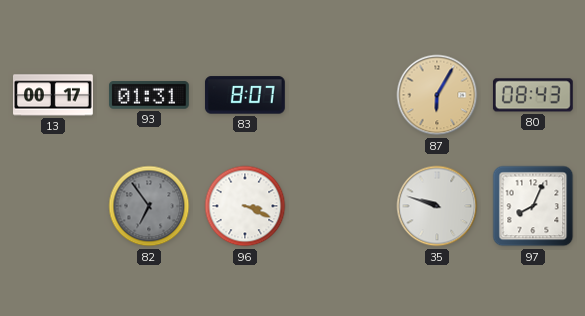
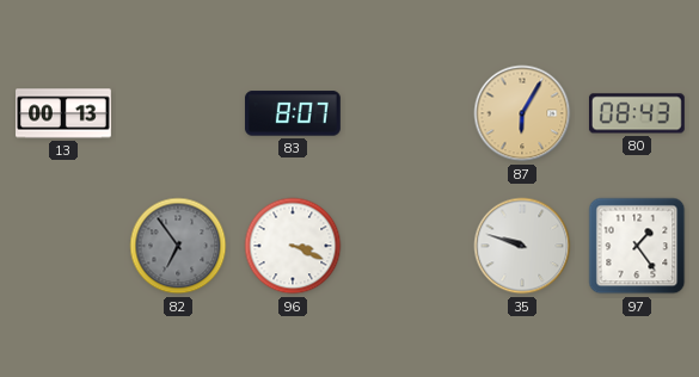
13: 00:17 -> 00:13
93: 01:31 -> none
97: 8:04 -> 1:24
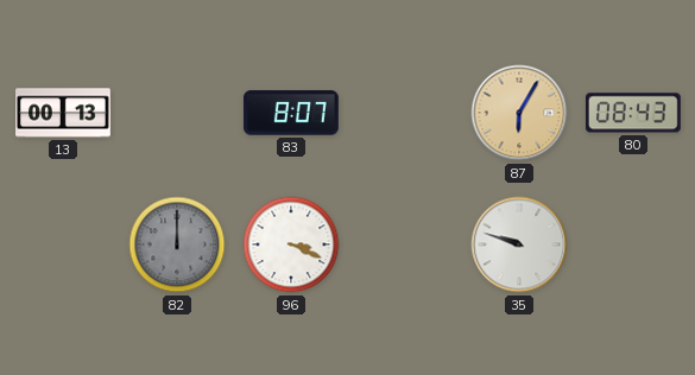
82: 6:54 -> 12:00
97: 1:24 -> none
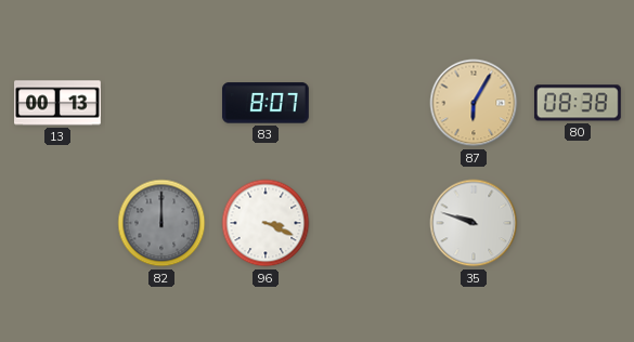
80: 08:43 -> 08:38
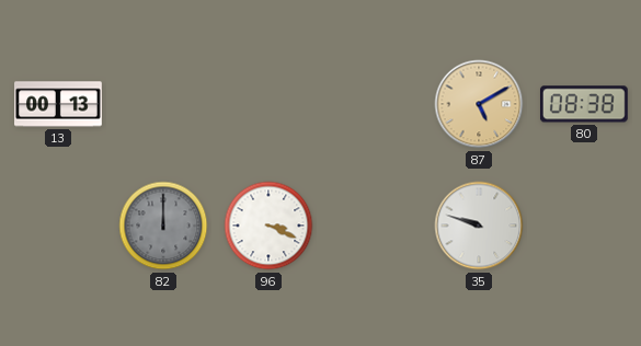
83: 8:07 -> none
87: 6:05 -> 5:10
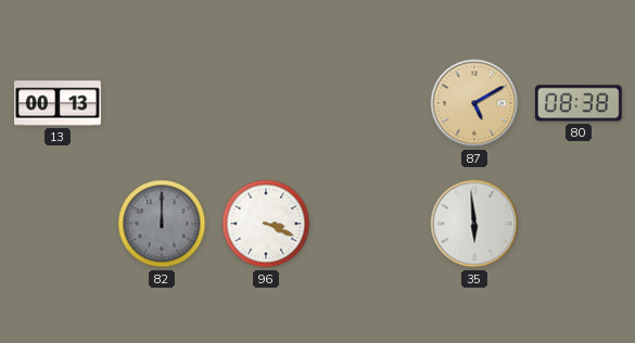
35: 9:48 -> 5:59
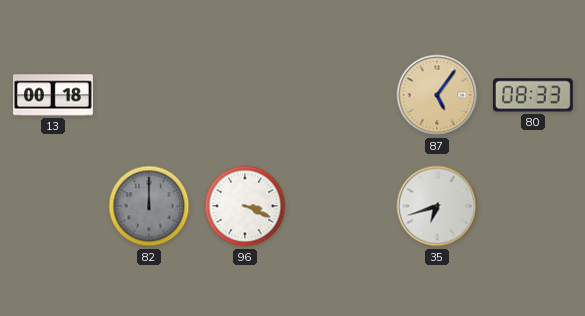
13: 00:13 -> 00:18
87: 5:10 -> 5:06
80: 08:38 -> 08:33
35: 5:59 -> 6:42
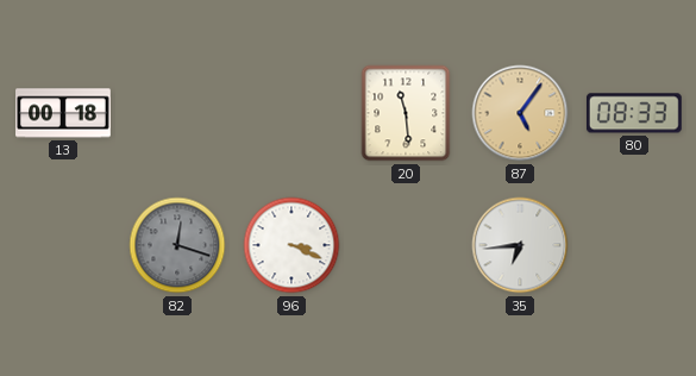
20: none -> 11:29
82: 12:00 -> 12:18
35: 6:42 -> 6:44
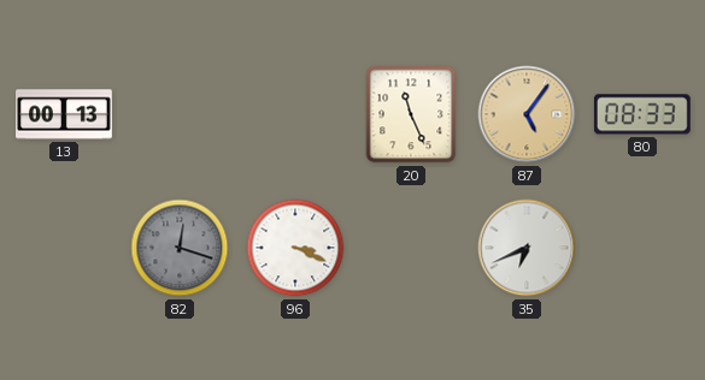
13: 00:18 -> 00:13
20: 11:29 -> 11:26
35: 6:44 -> 6:41
